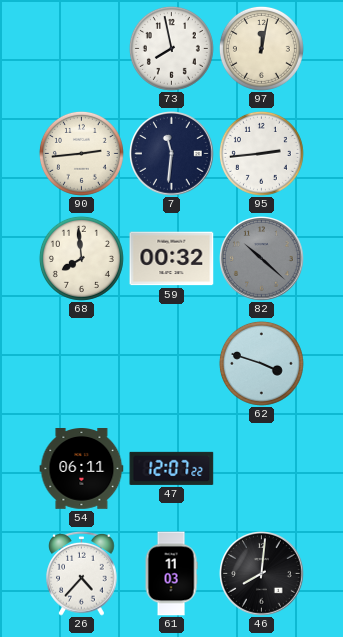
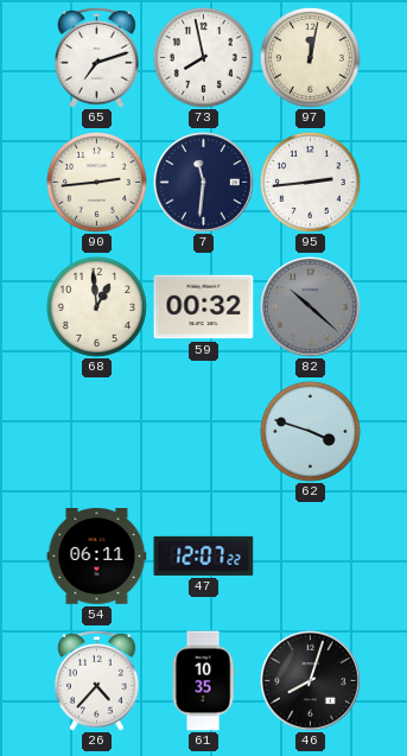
65: none -> 7:12
68: 7:59 -> 12:59
61: 11:03 -> 10:35
46: 8:01 -> 8:03
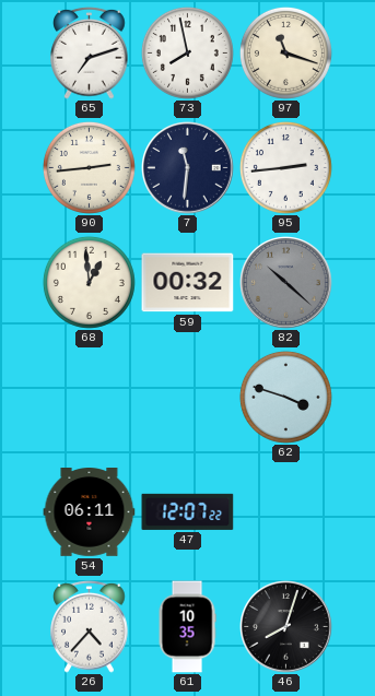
97: 12:02 -> 11:18
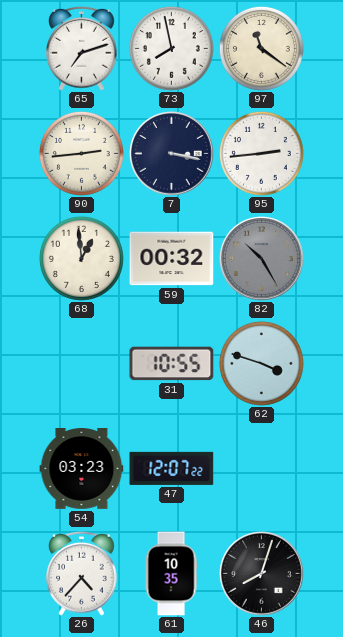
97: 11:18 -> 11:21
7: 11:31 -> 3:17
82: 10:22 -> 10:25
31: none -> 10:55
54: 06:11 -> 03:23
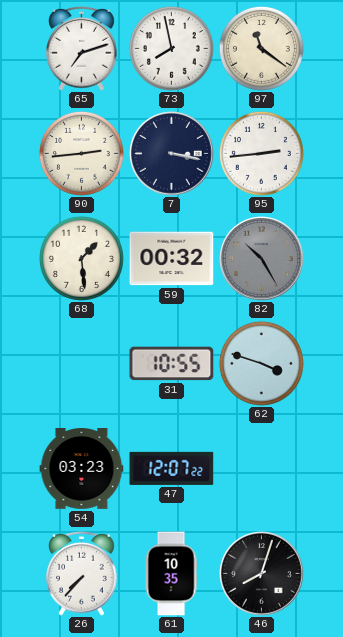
68: 12:59 -> 1:29
26: 4:37 -> 7:37
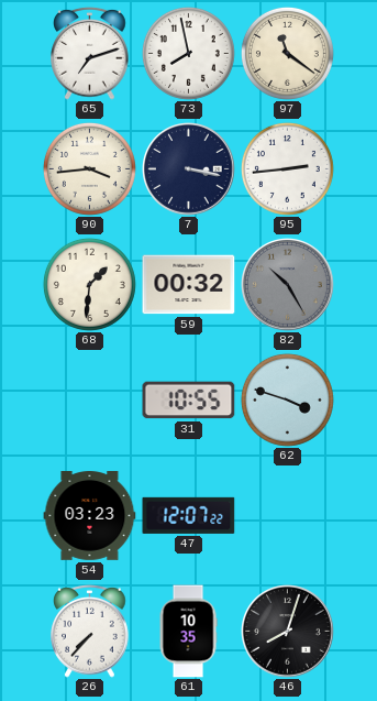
90: 2:44 -> 3:44
68: 1:29 -> 1:31
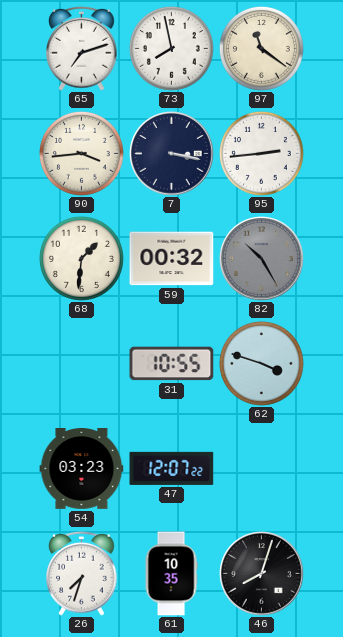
26: 7:37 -> 7:33
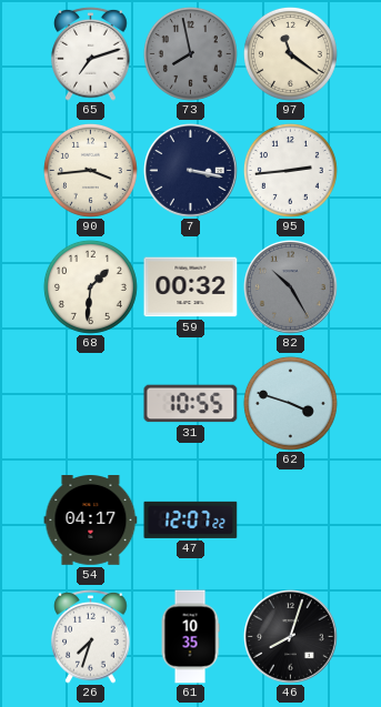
73 dial: white -> grey
54: 03:23 -> 04:17
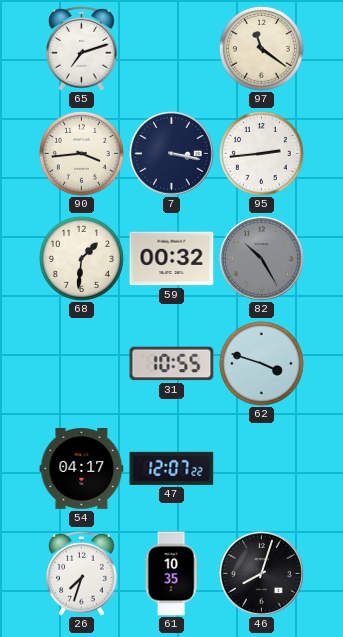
73: 7:58 -> none
